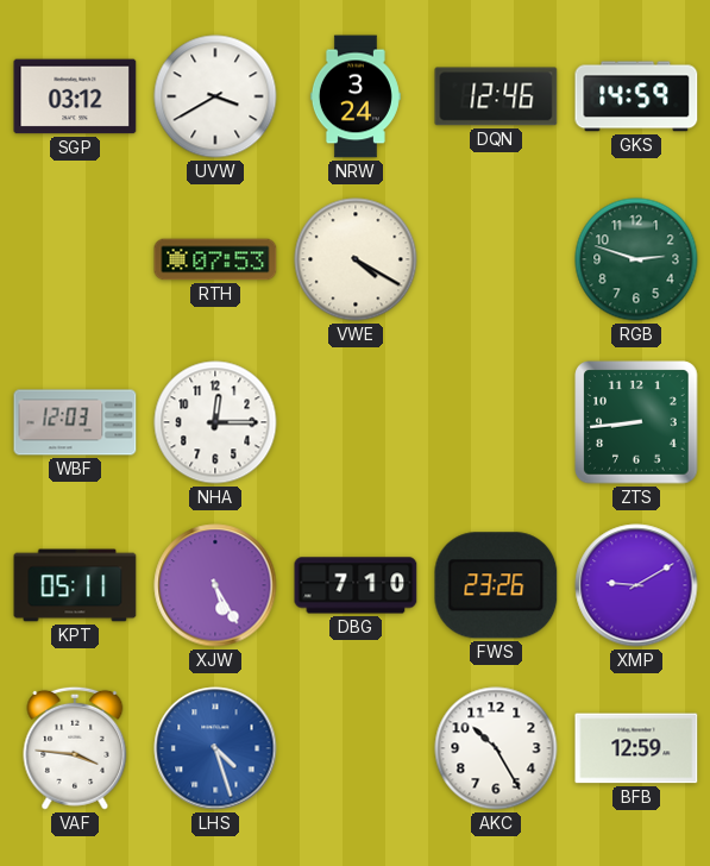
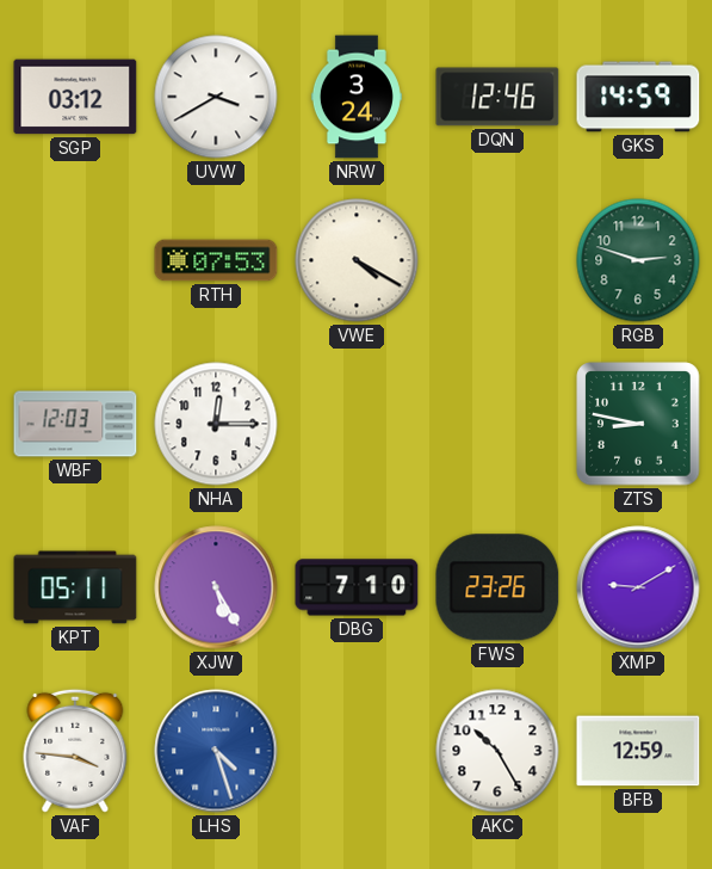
ZTS: 8:44 -> 8:47
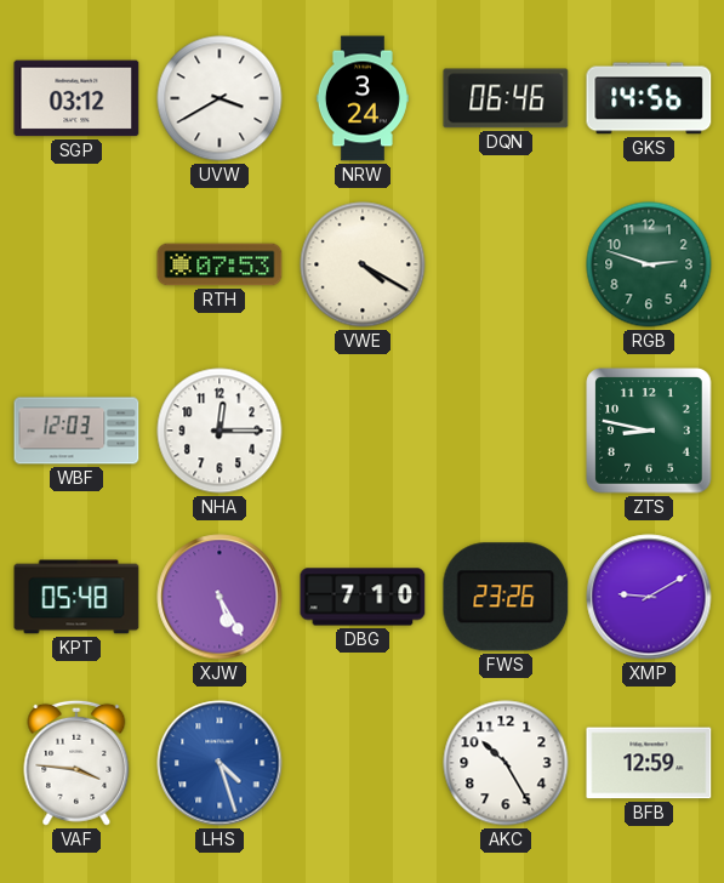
DQN: 12:46 -> 06:46
GKS: 14:59 -> 14:56
KPT: 05:11 -> 05:48
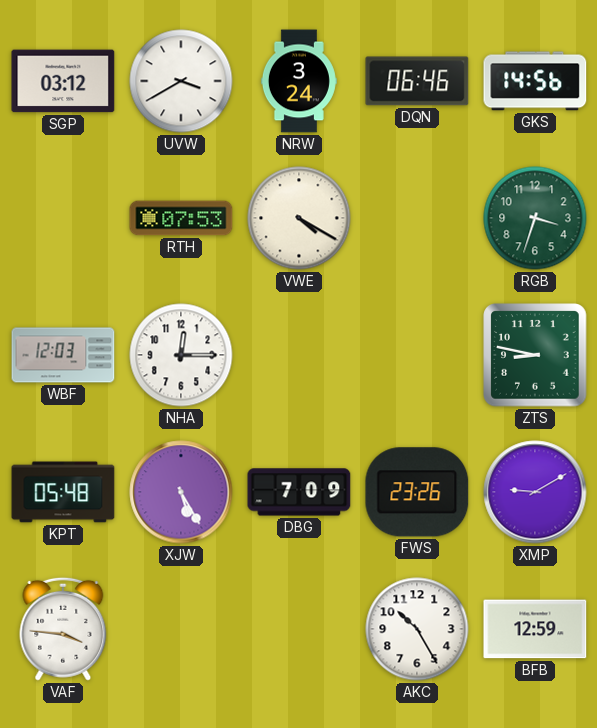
RGB: 2:48 -> 3:33
DBG: 7:10 -> 7:09
LHS: 4:27 -> none
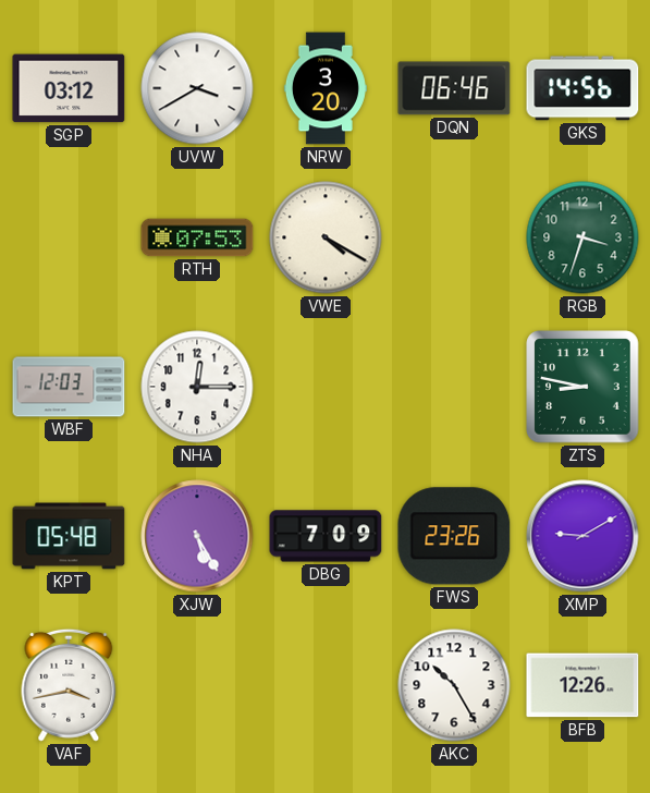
NRW: 3:24 -> 3:20
VAF: 3:46 -> 3:43
BFB: 12:59 -> 12:26
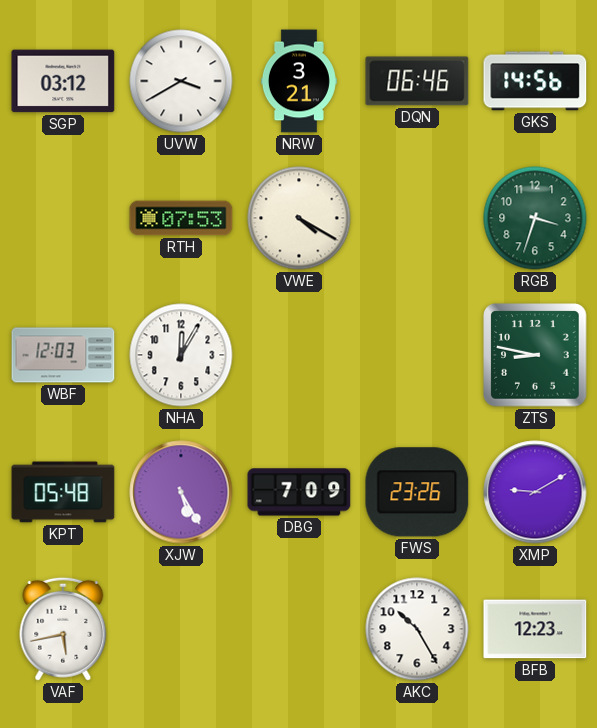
NRW: 3:20 -> 3:21
NHA: 12:15 -> 12:05
VAF: 3:43 -> 5:43
BFB: 12:26 -> 12:23
